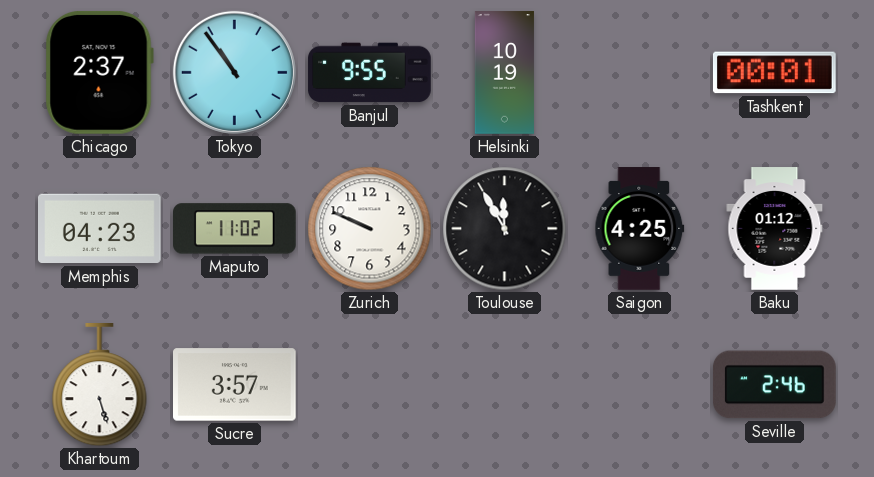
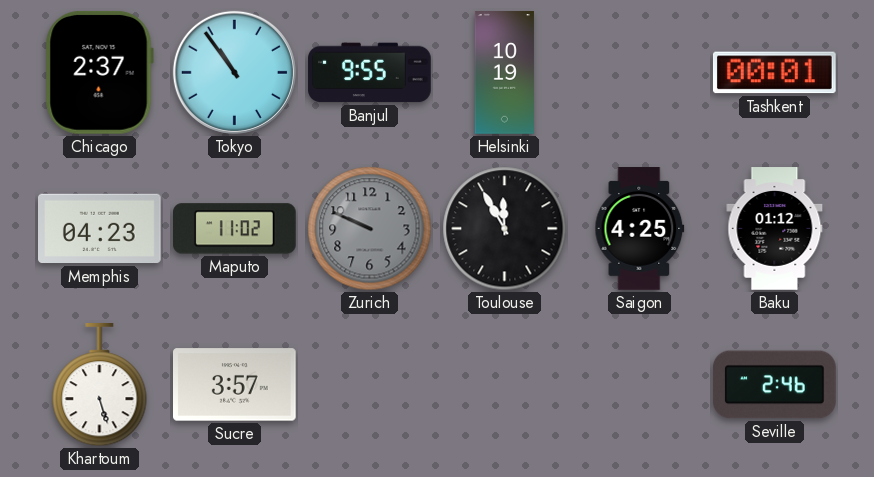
Zurich dial: white -> grey
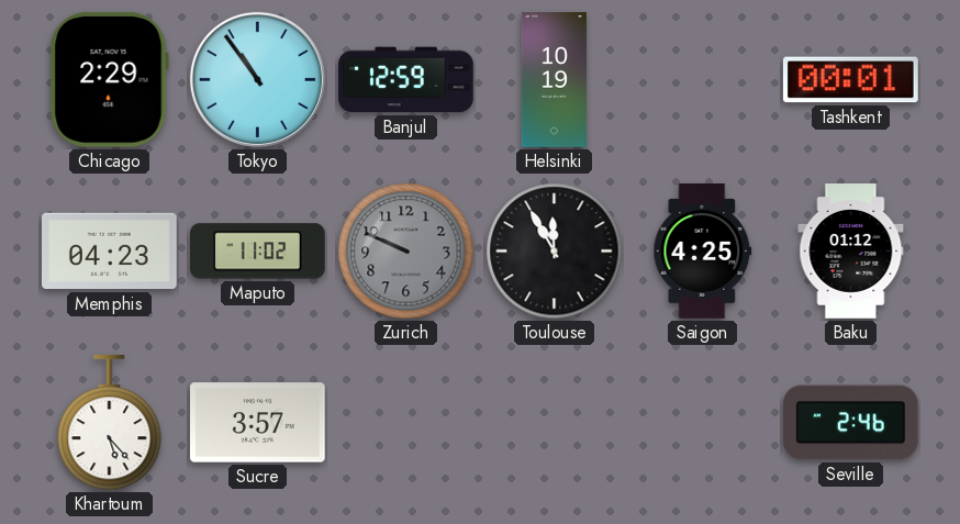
Chicago: 2:37 -> 2:29
Banjul: 9:55 -> 12:59
Khartoum: 5:27 -> 5:23
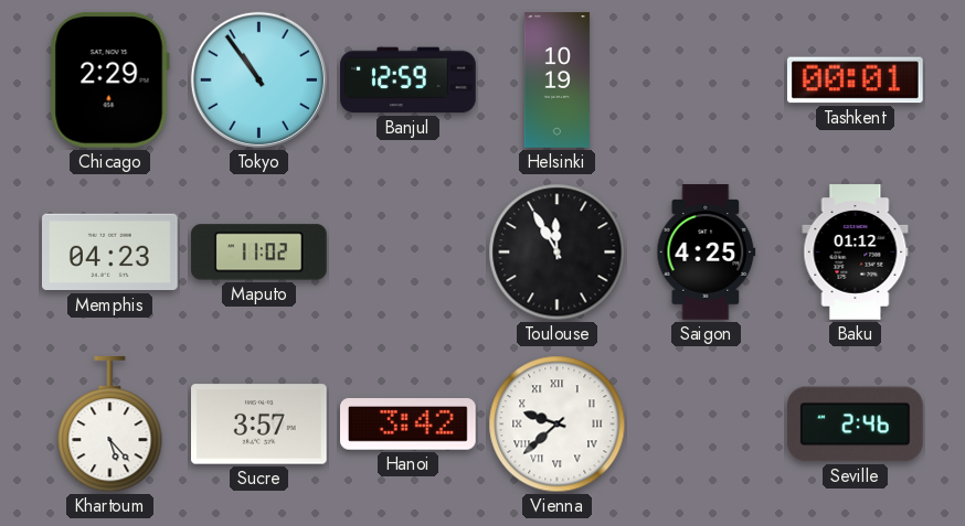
Zurich: 9:49 -> none
Hanoi: none -> 3:42
Vienna: none -> 9:38
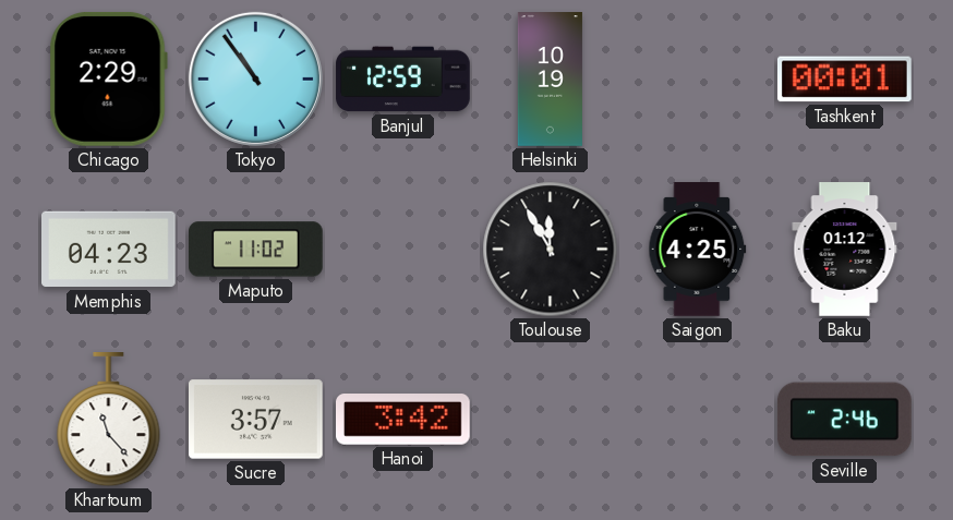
Khartoum: 5:23 -> 11:23
Vienna: 9:38 -> none
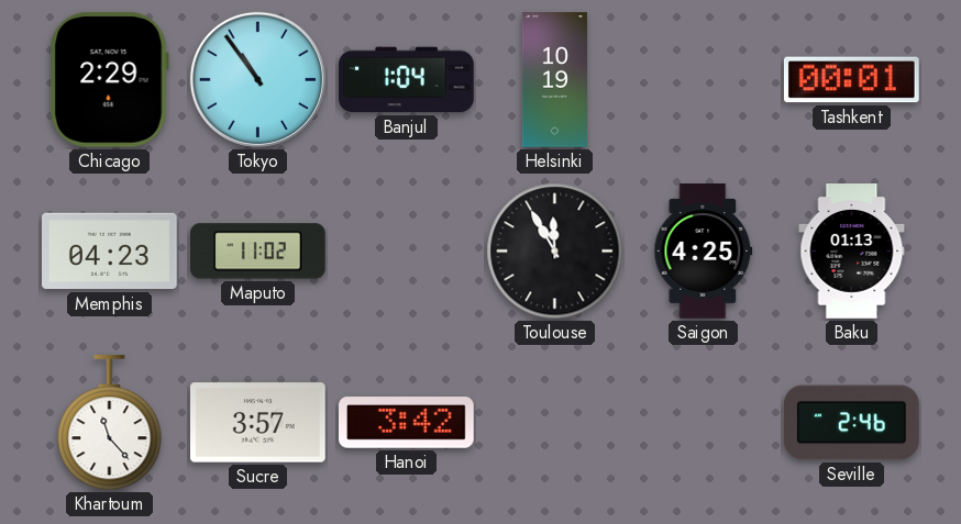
Banjul: 12:59 -> 1:04
Baku: 01:12 -> 01:13
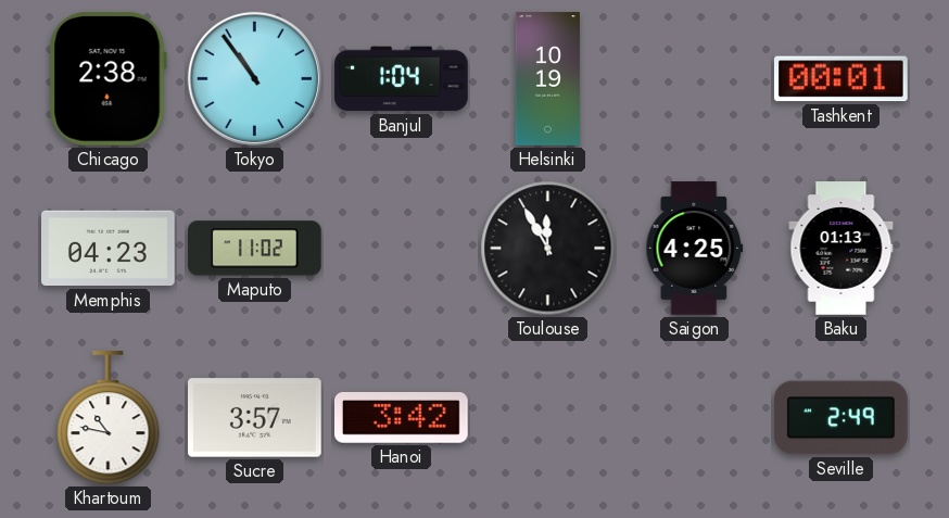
Chicago: 2:29 -> 2:38
Khartoum: 11:23 -> 10:47
Seville: 2:46 -> 2:49
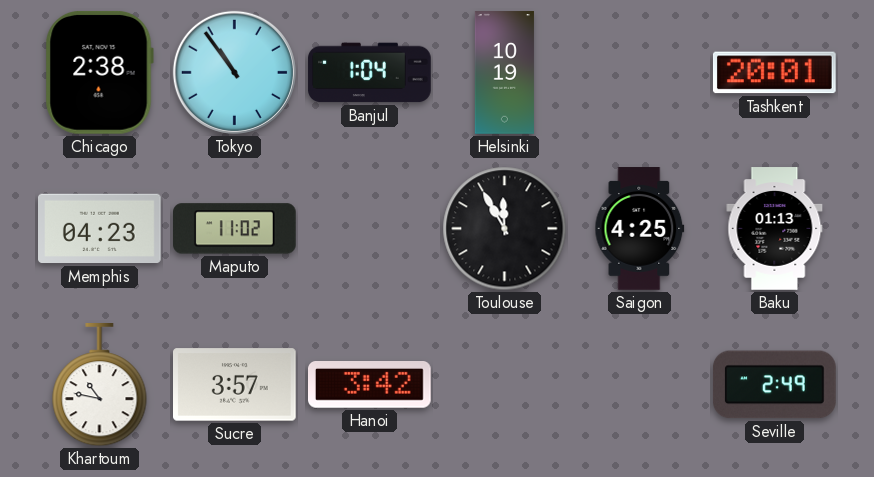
Tashkent: 00:01 -> 20:01
